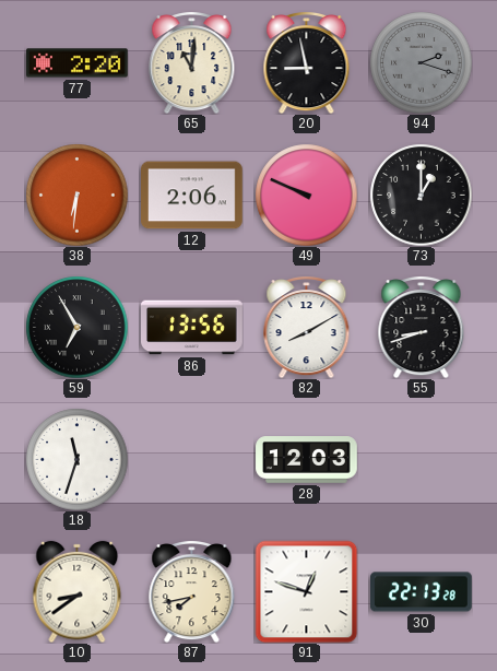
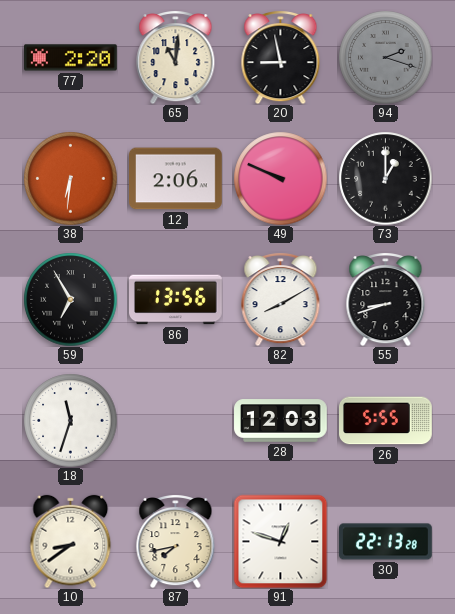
26: none -> 5:55
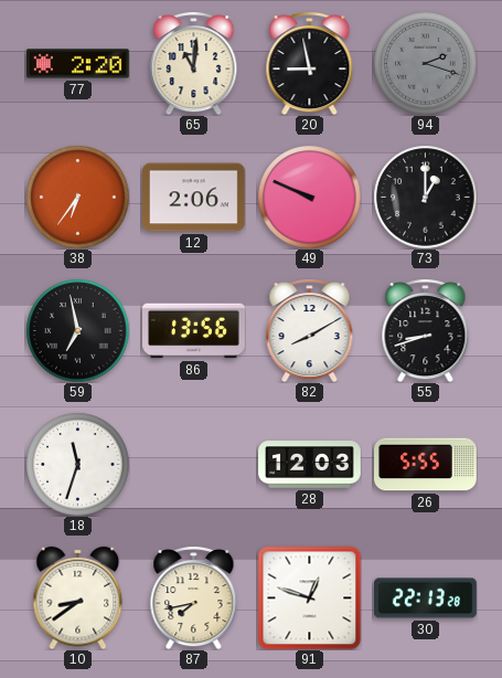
38: 6:31 -> 6:36
59: 6:55 -> 6:58
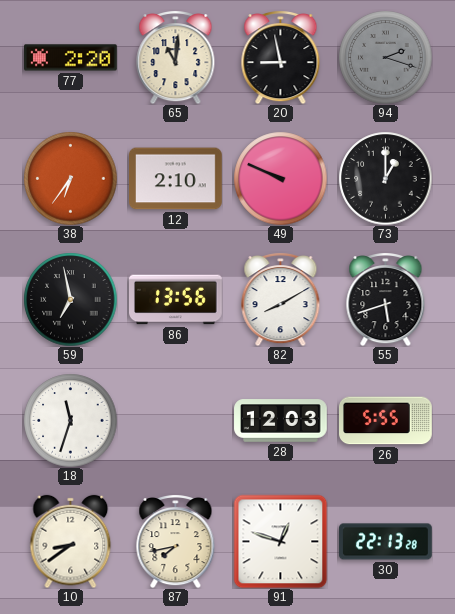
12: 2:06 -> 2:10
55: 8:42 -> 5:42
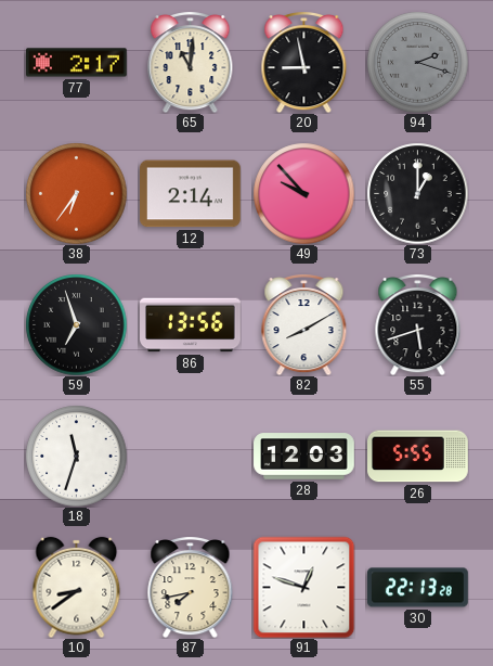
77: 2:20 -> 2:17
12: 2:10 -> 2:14
49: 9:49 -> 9:53
59: 6:58 -> 6:57
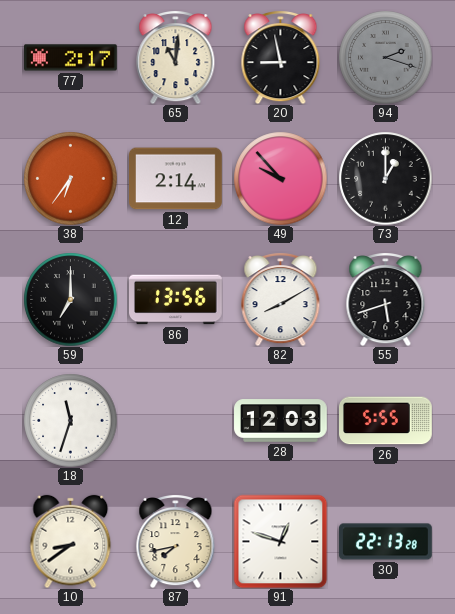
59: 6:57 -> 7:00
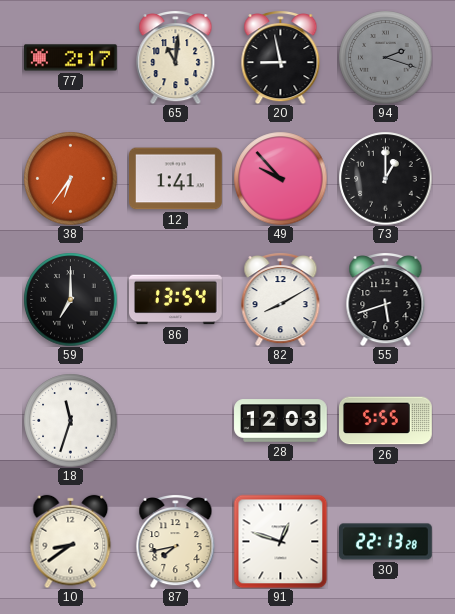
12: 2:14 -> 1:41
86: 13:56 -> 13:54
